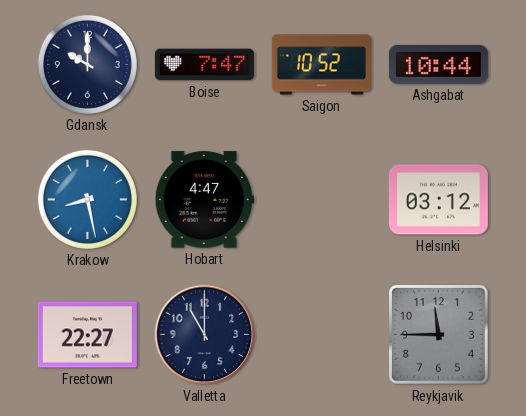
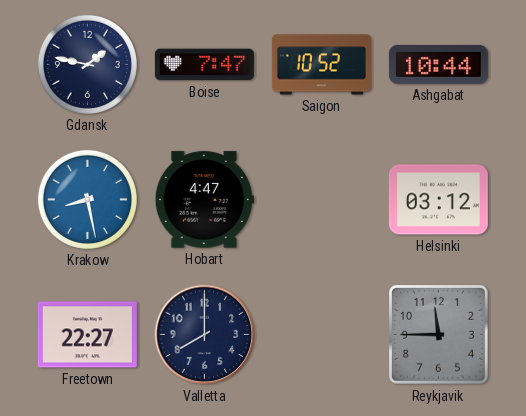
Gdansk: 10:00 -> 1:47
Valletta: 11:00 -> 8:00
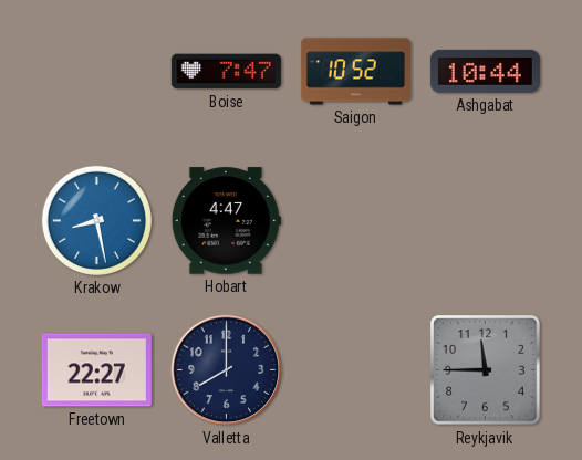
Gdansk: 1:47 -> none
Helsinki: 03:12 -> none
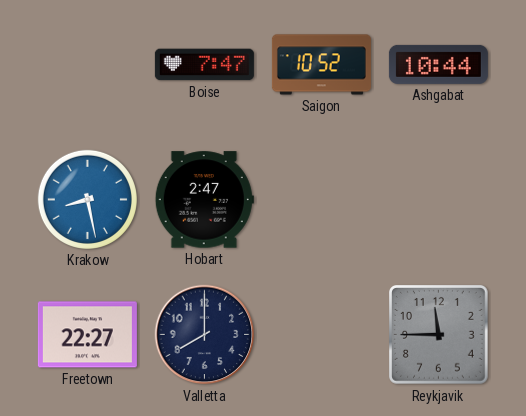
Hobart: 4:47 -> 2:47
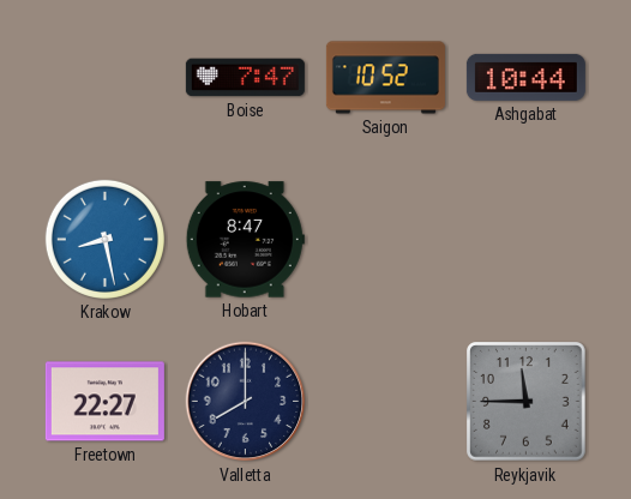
Hobart: 2:47 -> 8:47
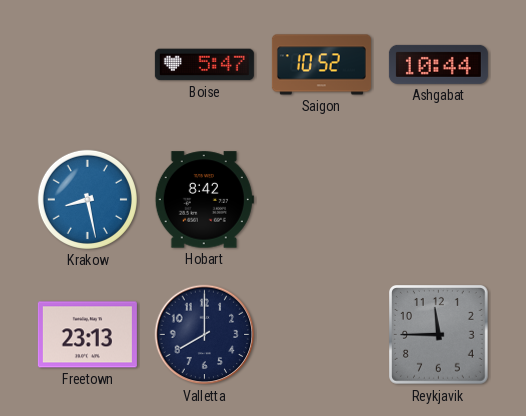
Boise: 7:47 -> 5:47
Hobart: 8:47 -> 8:42
Freetown: 22:27 -> 23:13
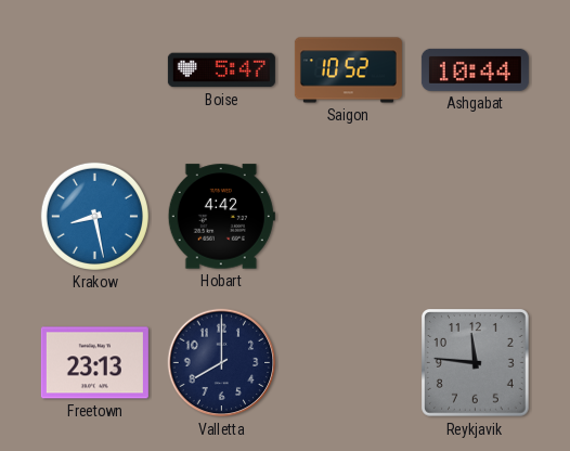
Hobart: 8:42 -> 4:42
Reykjavik: 11:45 -> 11:46
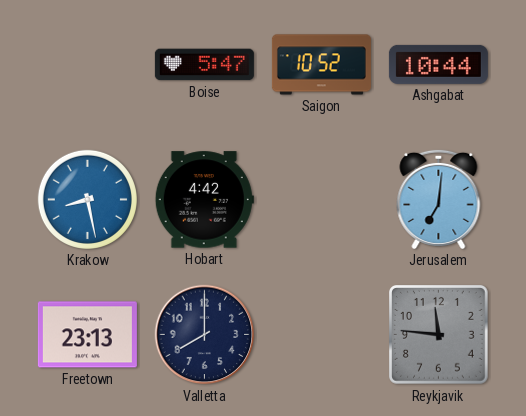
Jerusalem: none -> 7:01
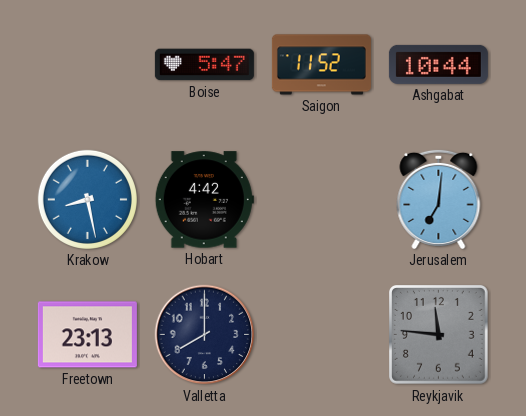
Saigon: 10:52 -> 11:52
